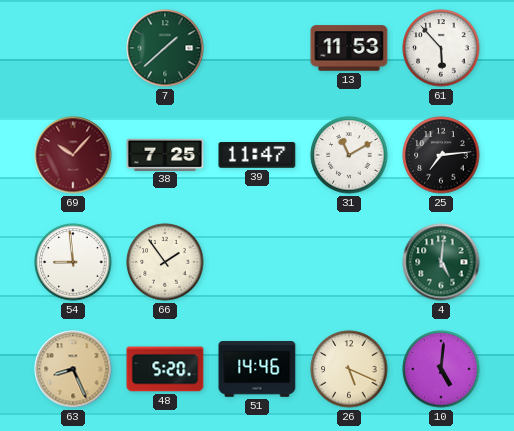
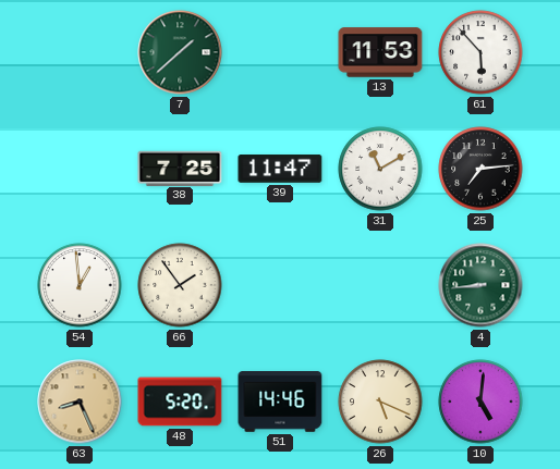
69: 10:07 -> none
54: 8:59 -> 12:59
4: 5:01 -> 8:44
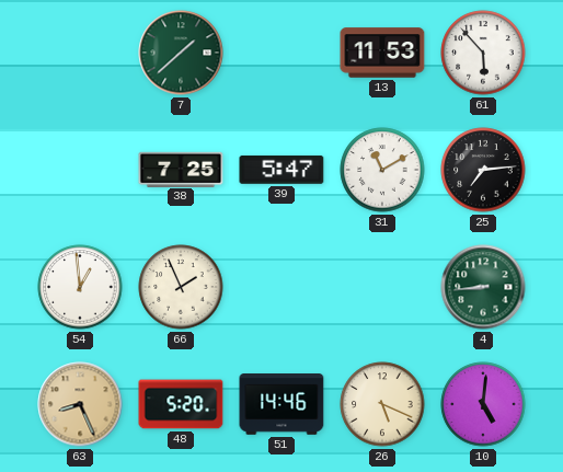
39: 11:47 -> 5:47
66: 1:54 -> 1:56
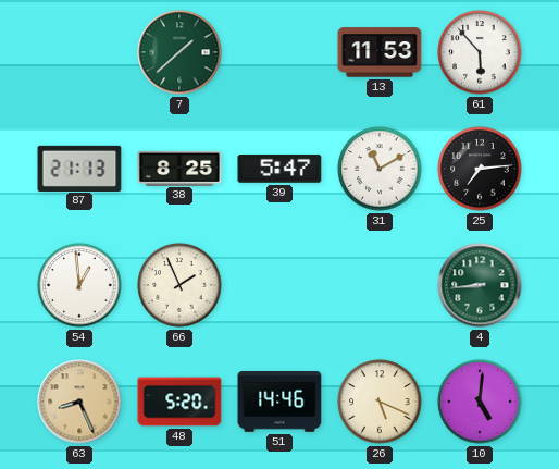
87: none -> 21:13
38: 7:25 -> 8:25
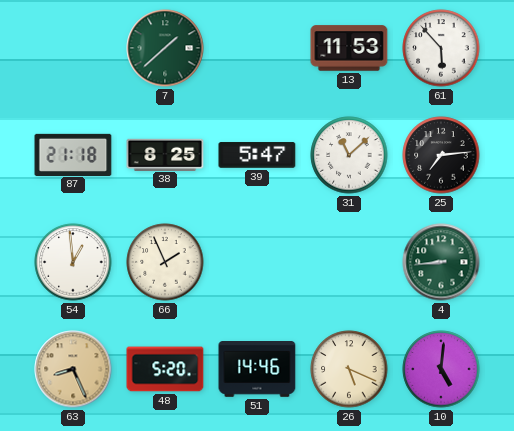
87: 21:13 -> 21:18
31: 11:10 -> 11:08
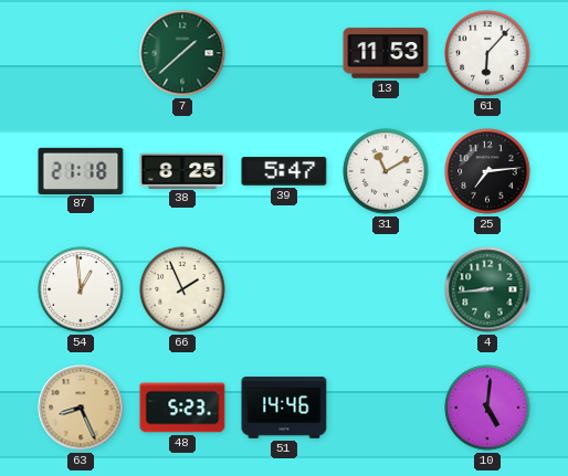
61: 5:53 -> 6:07
31: 11:08 -> 11:10
48: 5:20 -> 5:23
26: 5:19 -> none
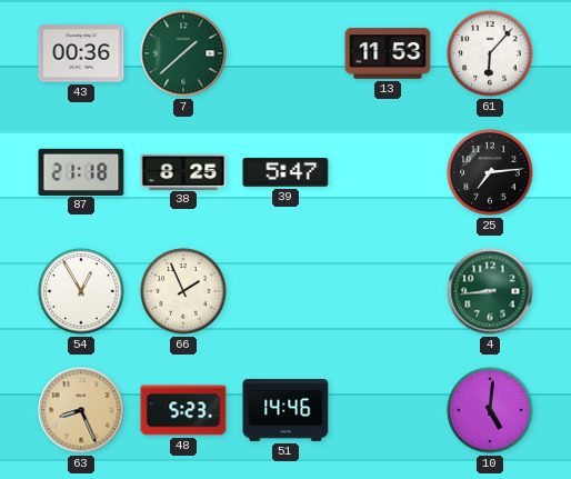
43: none -> 00:36
31: 11:10 -> none
54: 12:59 -> 12:55
